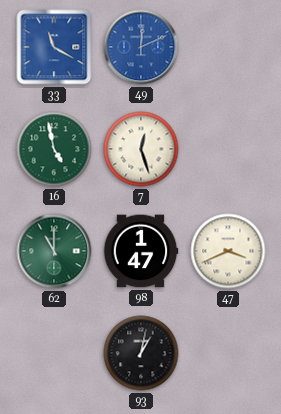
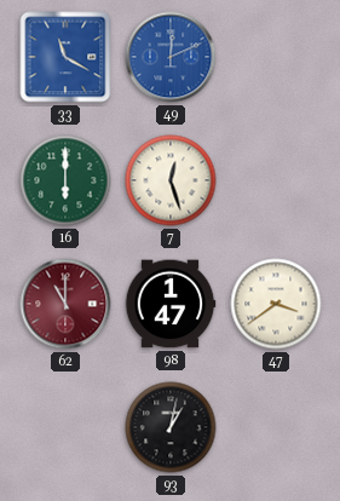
16: 4:58 -> 6:00
62 dial: green -> burgundy
47: 3:41 -> 3:39
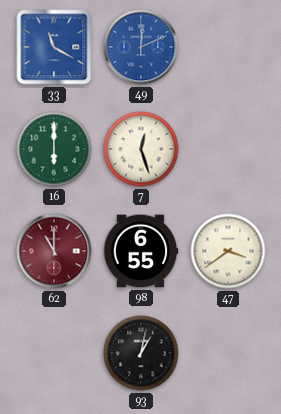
98: 1:47 -> 6:55
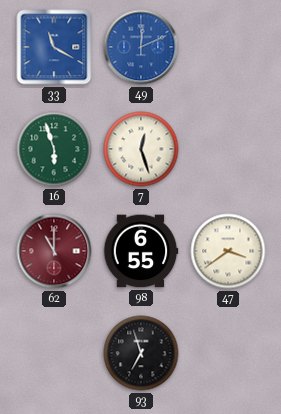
16: 6:00 -> 5:57
93: 1:02 -> 6:57
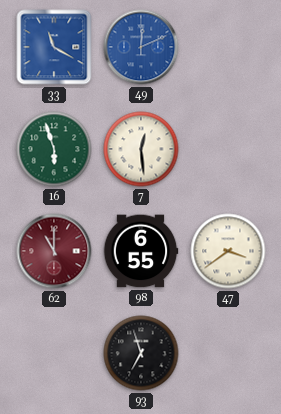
7: 12:27 -> 12:29
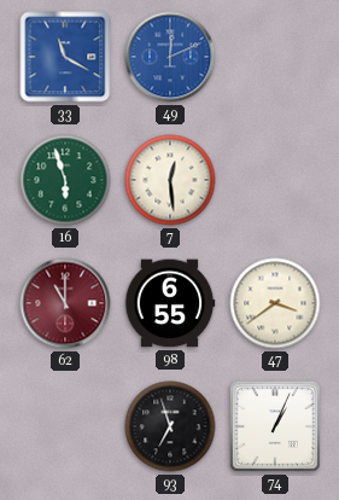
74: none -> 1:04
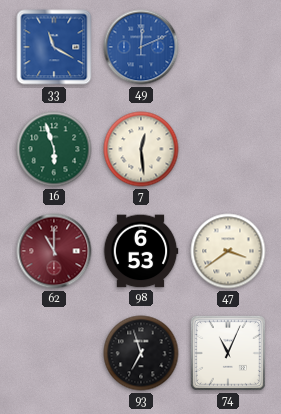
98: 6:55 -> 6:53
74: 1:04 -> 11:04
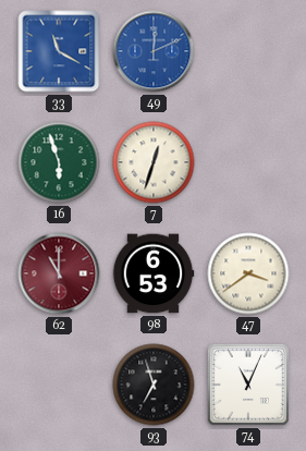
7: 12:29 -> 12:33
